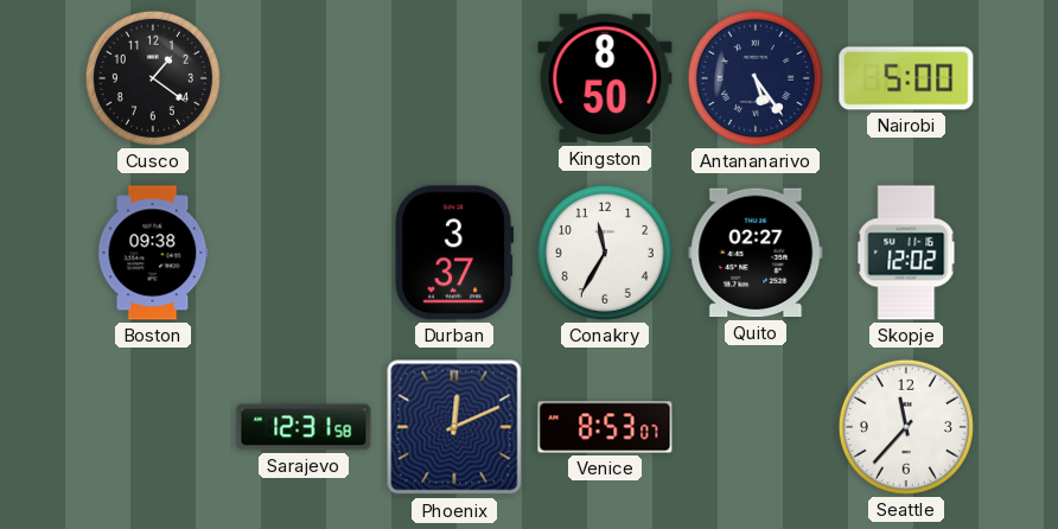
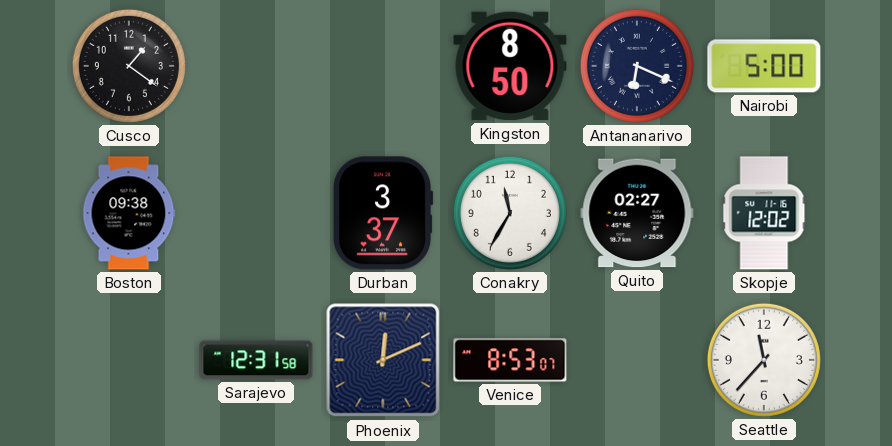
Antananarivo: 5:24 -> 6:19
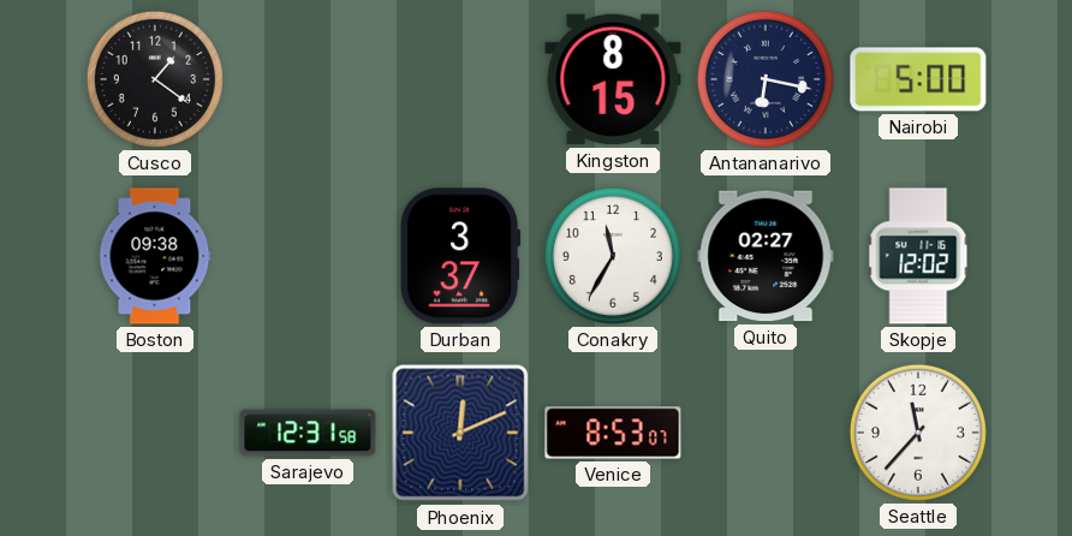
Kingston: 8:50 -> 8:15
Antananarivo: 6:19 -> 6:17
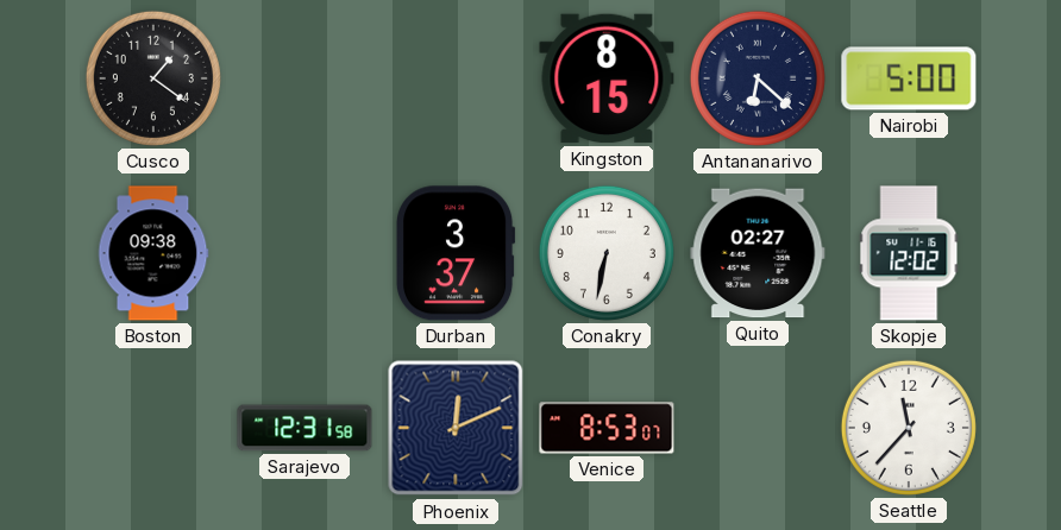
Antananarivo: 6:17 -> 6:22
Conakry: 11:35 -> 6:32
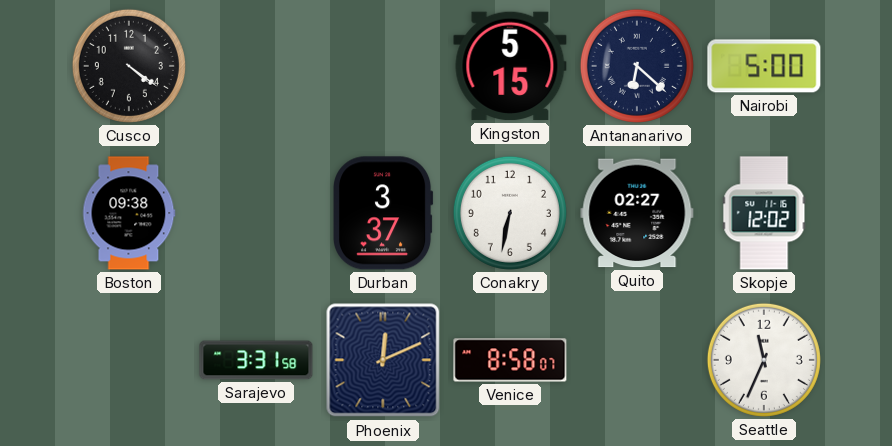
Cusco: 1:21 -> 4:21
Kingston: 8:15 -> 5:15
Sarajevo: 12:31 -> 3:31
Venice: 8:53 -> 8:58
Seattle: 11:37 -> 11:34
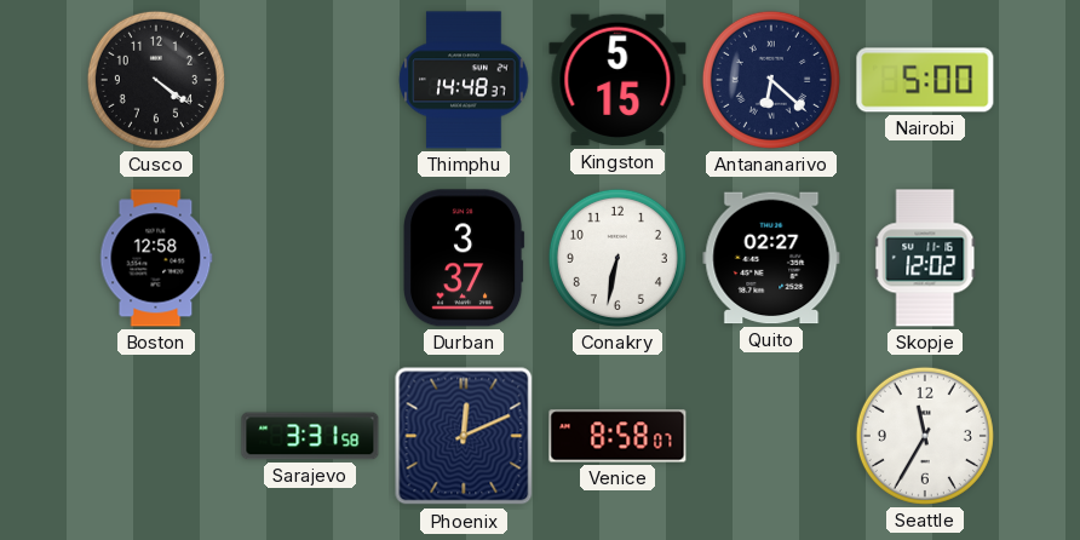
Thimphu: none -> 14:48
Boston: 09:38 -> 12:58
Seattle: 11:34 -> 11:35
